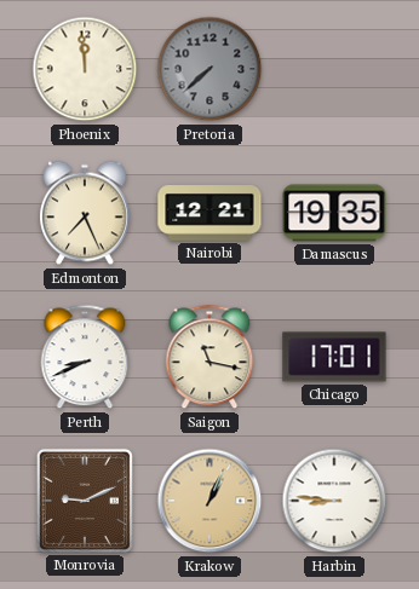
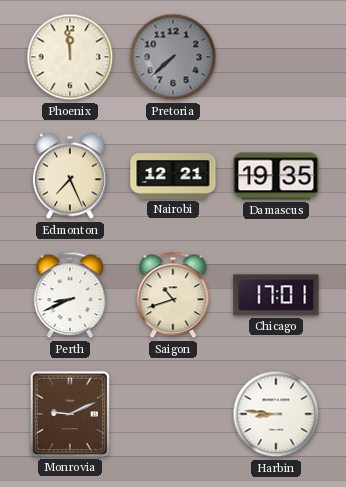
Saigon: 11:17 -> 10:42
Krakow: 1:04 -> none
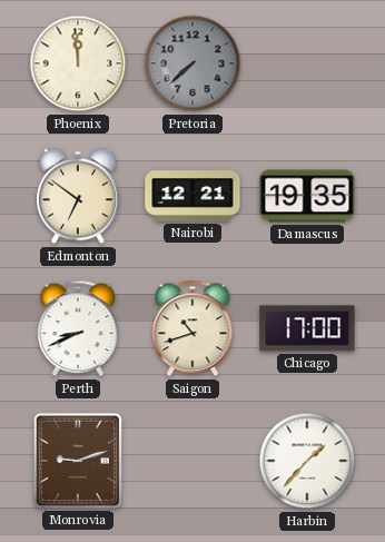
Edmonton: 7:26 -> 6:51
Chicago: 17:01 -> 17:00
Monrovia: 9:11 -> 9:12
Harbin: 8:46 -> 1:37
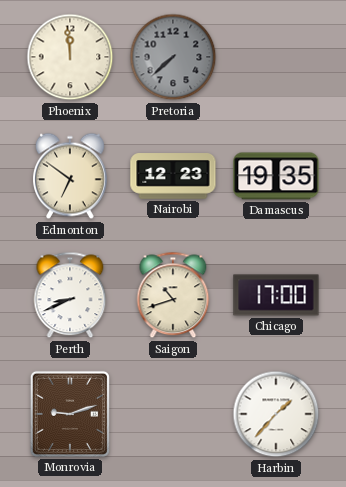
Nairobi: 12:21 -> 12:23
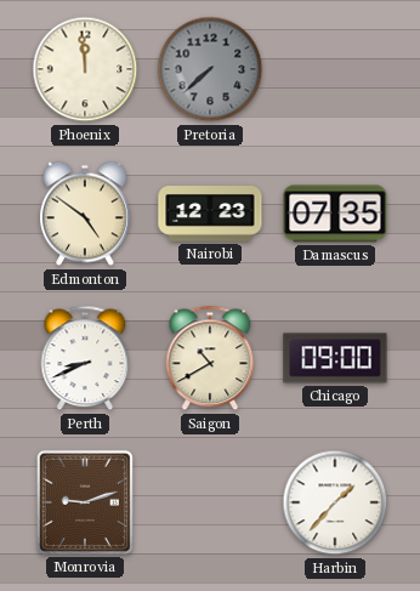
Edmonton: 6:51 -> 4:51
Damascus: 19:35 -> 07:35
Saigon: 10:42 -> 10:40
Chicago: 17:00 -> 09:00
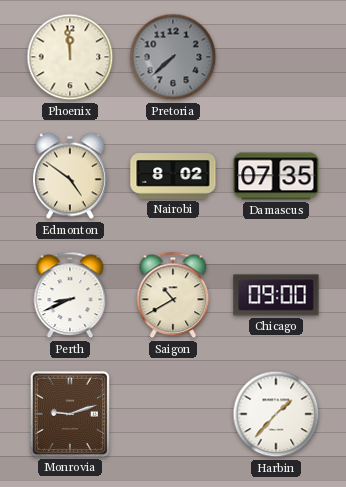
Nairobi: 12:23 -> 8:02
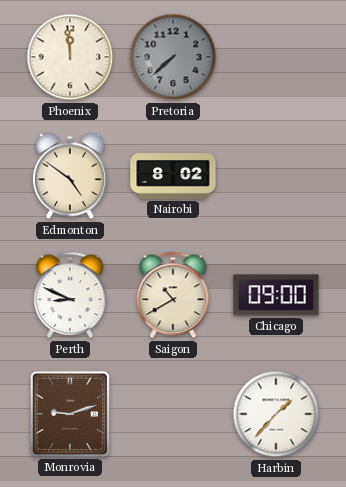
Damascus: 07:35 -> none
Perth: 8:41 -> 8:49
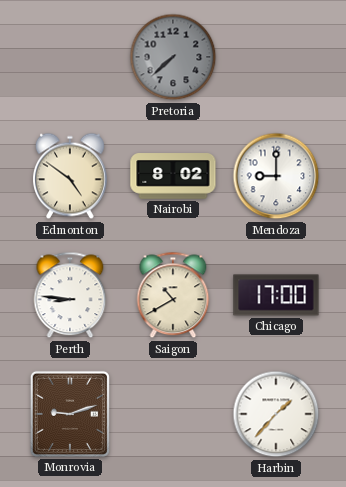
Phoenix: 11:59 -> none
Mendoza: none -> 9:00
Perth: 8:49 -> 8:46
Chicago: 09:00 -> 17:00
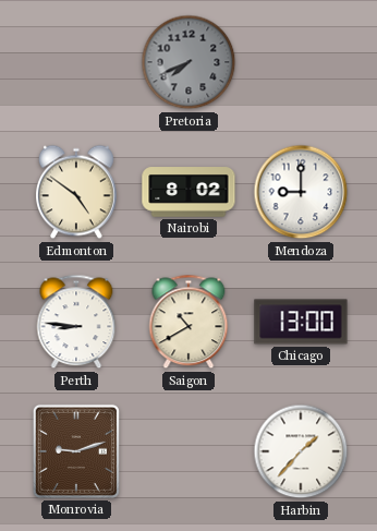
Pretoria: 7:38 -> 7:41
Chicago: 17:00 -> 13:00
